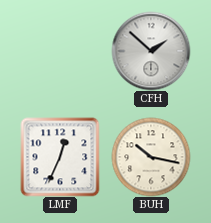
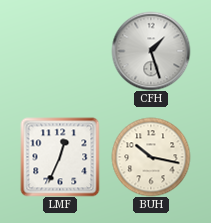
CFH: 1:52 -> 1:27
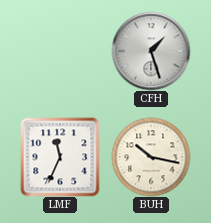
LMF: 12:34 -> 11:34
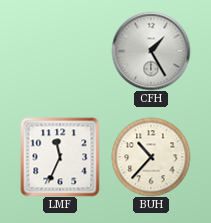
CFH: 1:27 -> 1:25
BUH: 10:17 -> 10:37
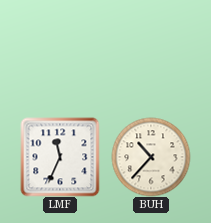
CFH: 1:25 -> none
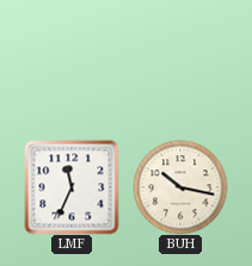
BUH: 10:37 -> 10:17
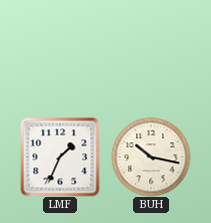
LMF: 11:34 -> 1:34
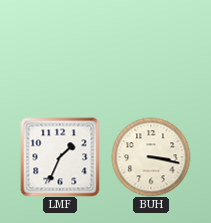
BUH: 10:17 -> 3:17
